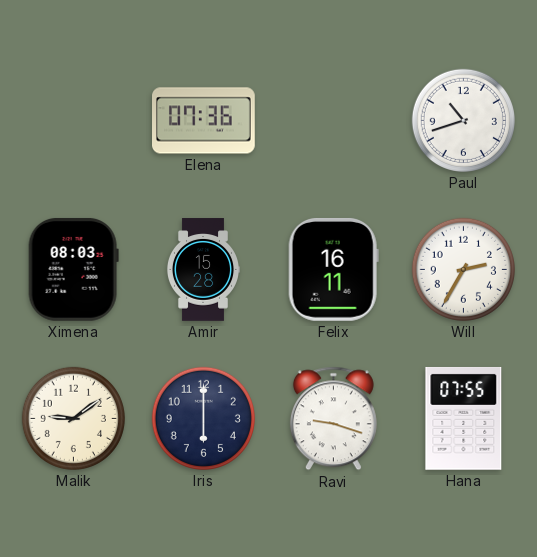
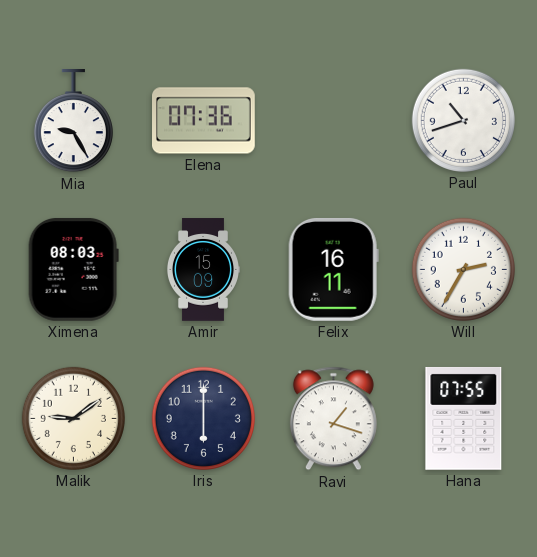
Mia: none -> 9:25
Amir: 15:28 -> 15:09
Ravi: 9:18 -> 1:18
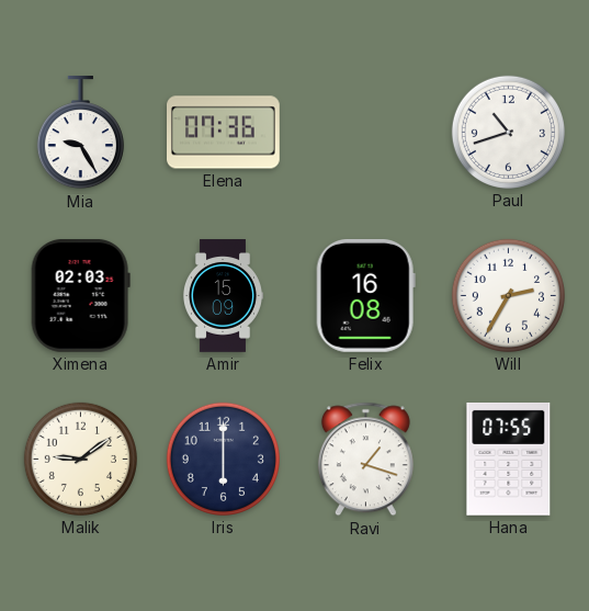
Ximena: 08:03 -> 02:03
Felix: 16:11 -> 16:08
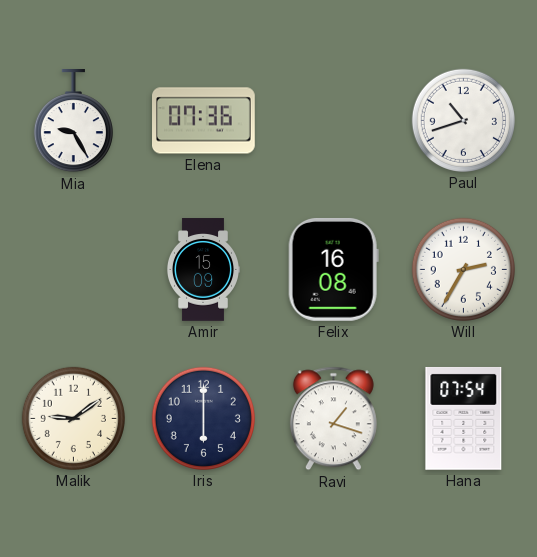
Ximena: 02:03 -> none
Hana: 07:55 -> 07:54
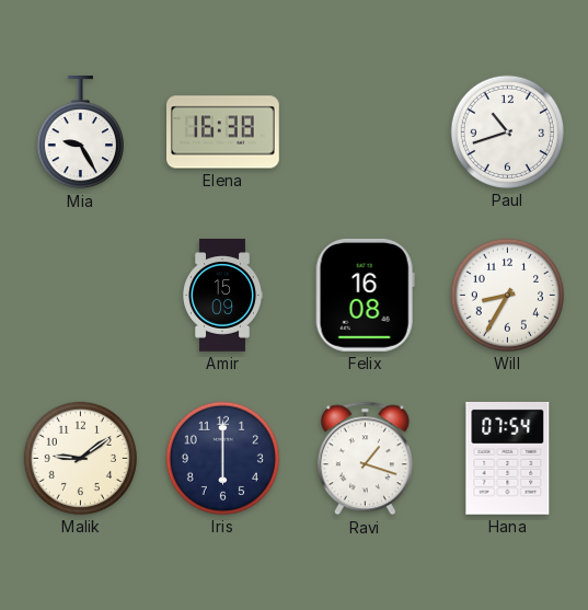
Elena: 07:36 -> 16:38
Will: 2:35 -> 8:35
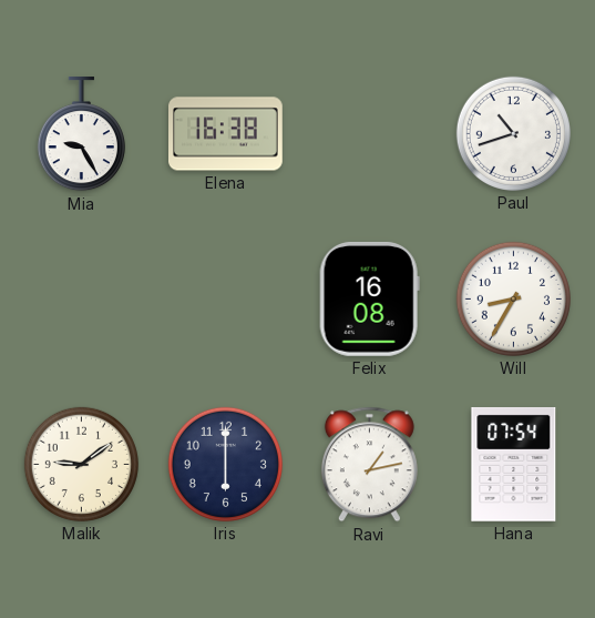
Amir: 15:09 -> none
Ravi: 1:18 -> 1:13
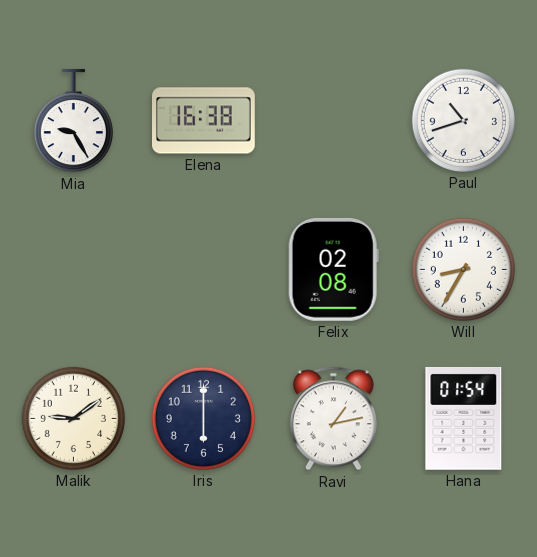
Felix: 16:08 -> 02:08
Hana: 07:54 -> 01:54
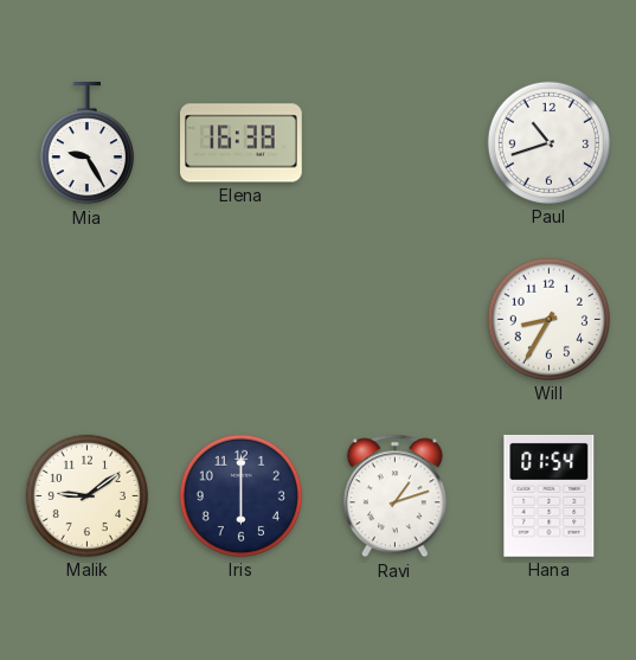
Felix: 02:08 -> none
Ravi: 1:13 -> 1:12
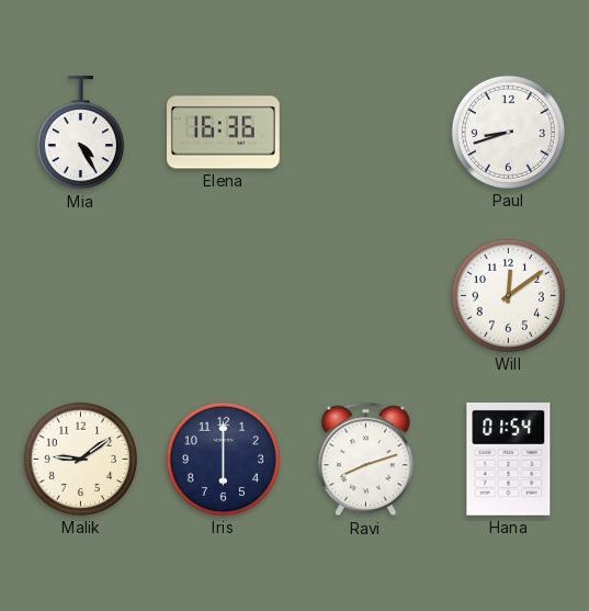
Mia: 9:25 -> 4:25
Elena: 16:38 -> 16:36
Paul: 10:42 -> 8:42
Will: 8:35 -> 12:09
Ravi: 1:12 -> 8:12
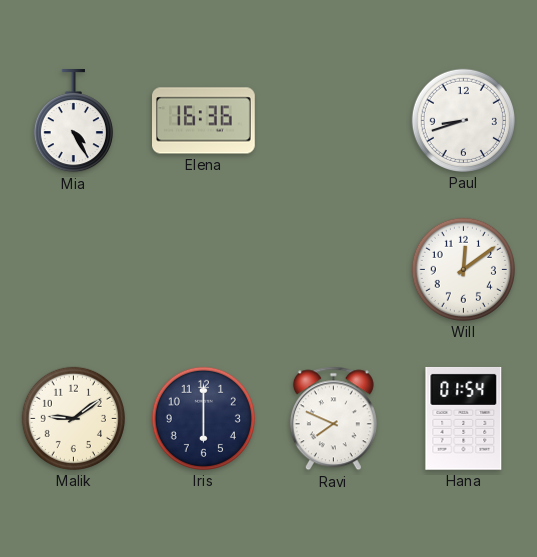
Ravi: 8:12 -> 7:49
